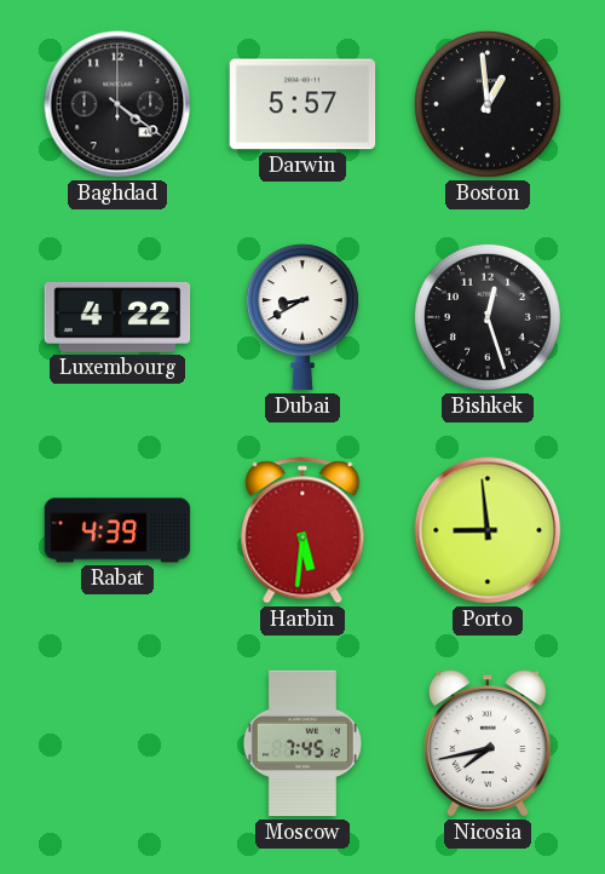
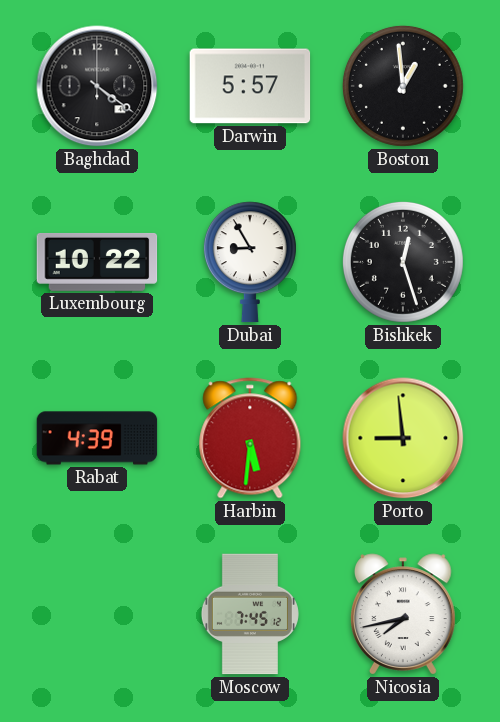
Luxembourg: 4:22 -> 10:22
Dubai: 8:40 -> 8:55
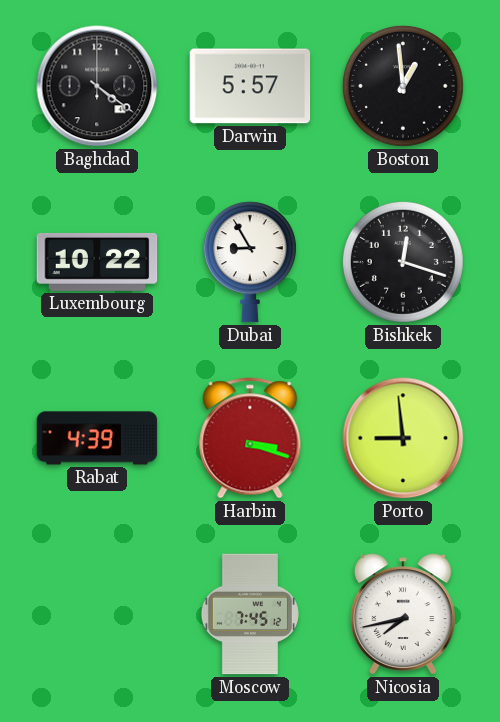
Bishkek: 12:27 -> 12:18
Harbin: 5:31 -> 3:18
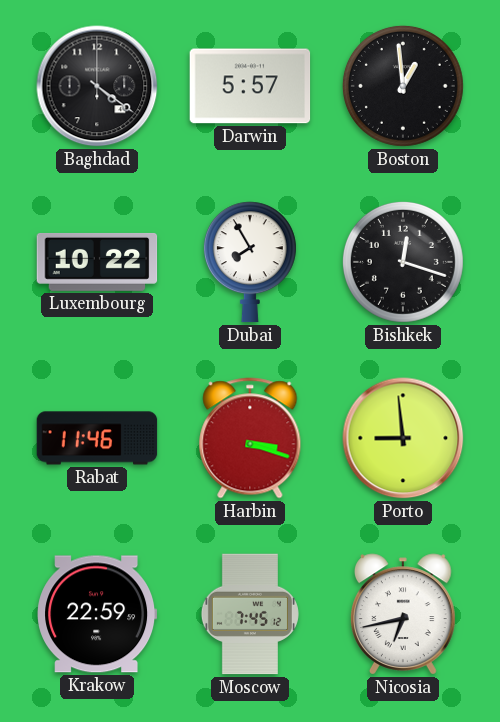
Dubai: 8:55 -> 7:55
Rabat: 4:39 -> 11:46
Krakow: none -> 22:59
Nicosia: 7:43 -> 6:43
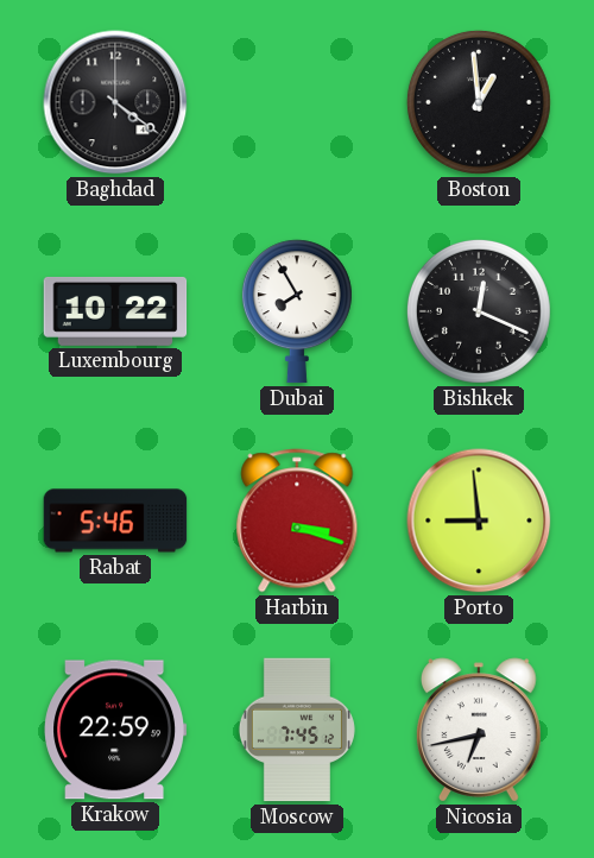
Darwin: 5:57 -> none
Bishkek: 12:18 -> 12:19
Rabat: 11:46 -> 5:46
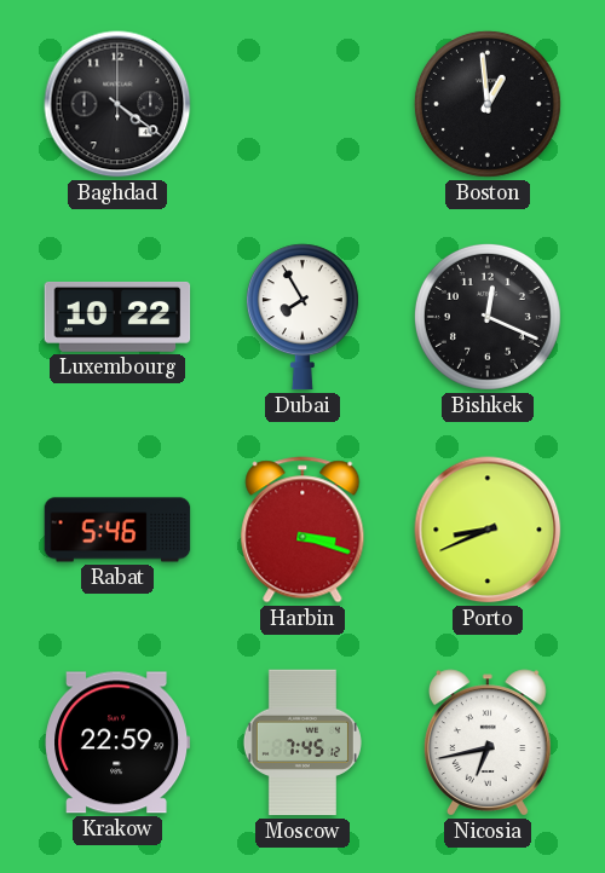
Porto: 8:59 -> 8:41
